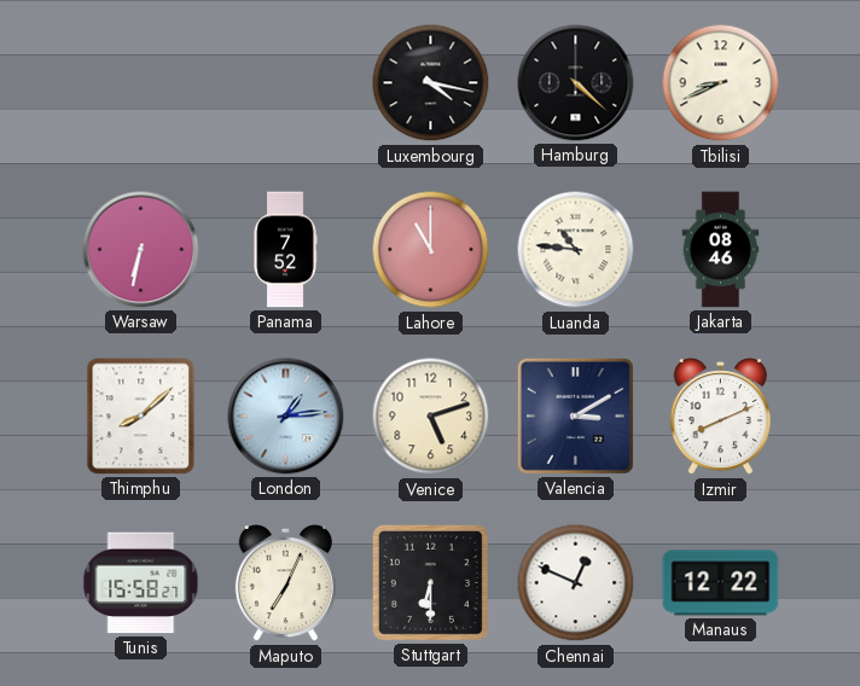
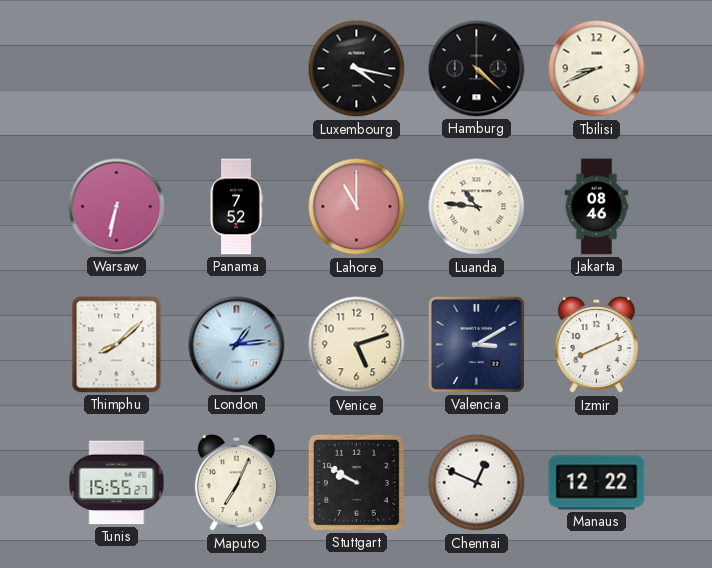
Tunis: 15:58 -> 15:55
Stuttgart: 6:30 -> 9:50
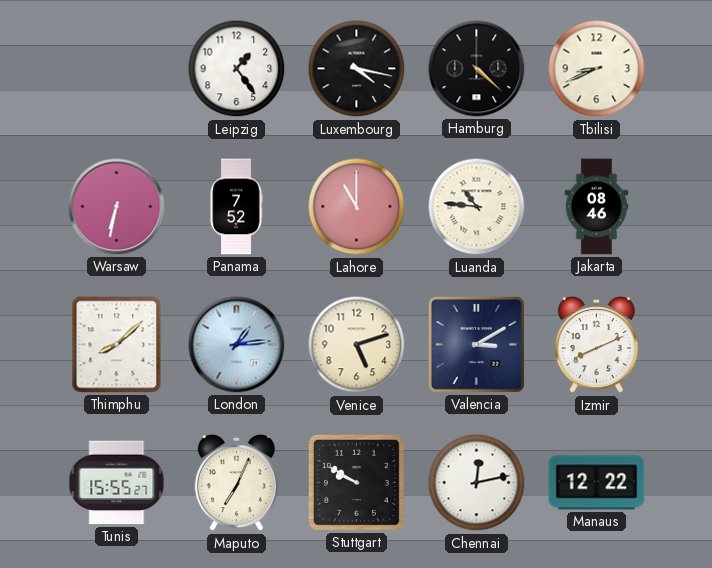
Leipzig: none -> 1:24
Chennai: 12:49 -> 12:13
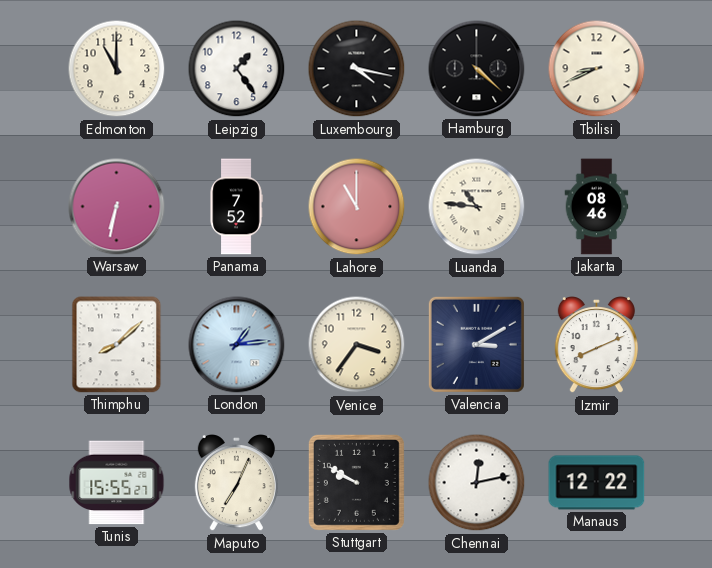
Edmonton: none -> 11:00
Venice: 5:12 -> 3:36
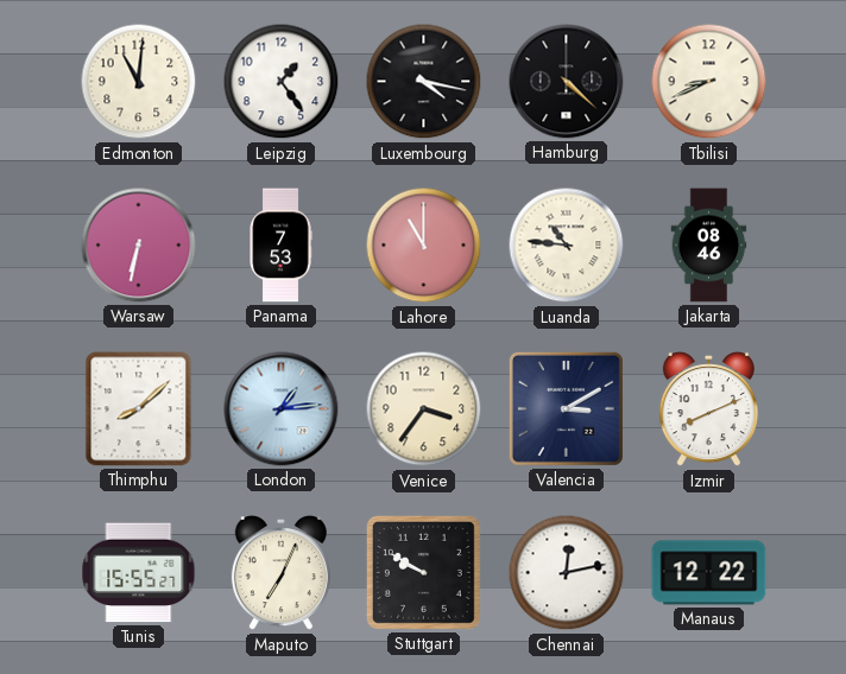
Edmonton: 11:00 -> 11:01
Panama: 7:52 -> 7:53
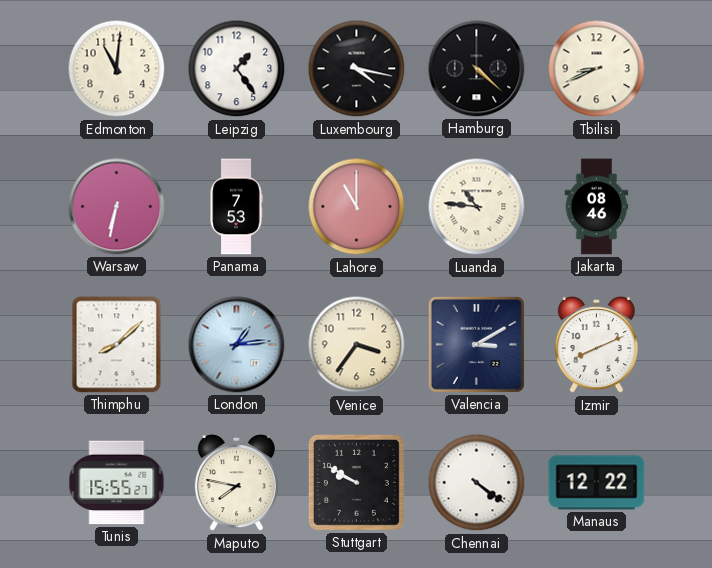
Maputo: 7:04 -> 7:47
Chennai: 12:13 -> 4:21
